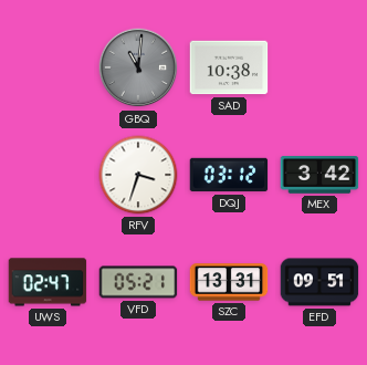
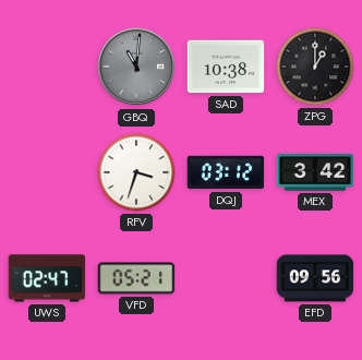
ZPG: none -> 1:00
SZC: 13:31 -> none
EFD: 09:51 -> 09:56
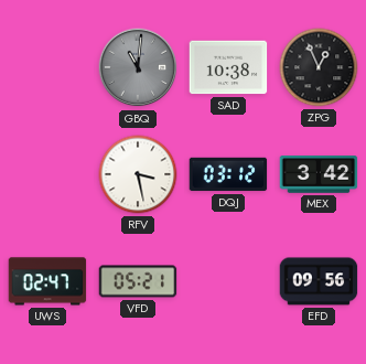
ZPG: 1:00 -> 12:56
RFV: 3:33 -> 3:28
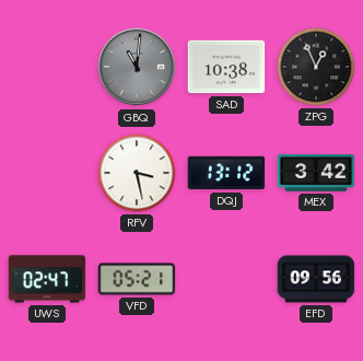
DQJ: 03:12 -> 13:12
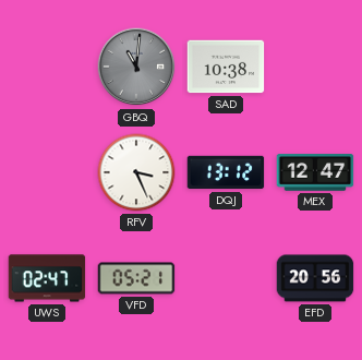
ZPG: 12:56 -> none
RFV: 3:28 -> 3:26
MEX: 3:42 -> 12:47
EFD: 09:56 -> 20:56
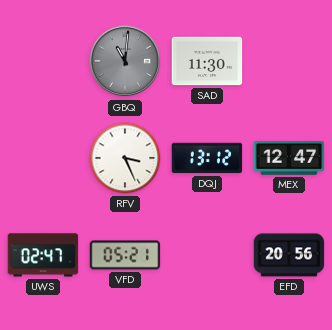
SAD: 10:38 -> 11:30
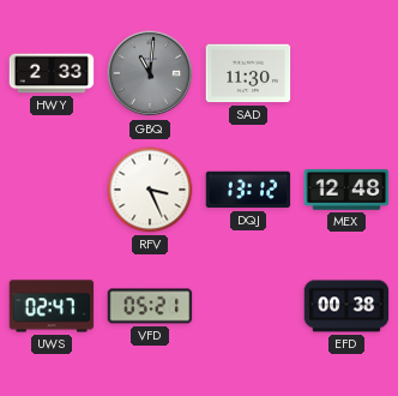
HWY: none -> 2:33
MEX: 12:47 -> 12:48
EFD: 20:56 -> 00:38
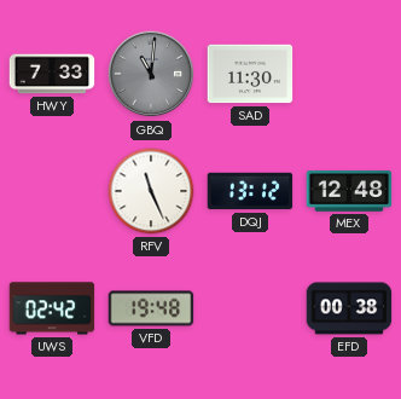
HWY: 2:33 -> 7:33
RFV: 3:26 -> 11:26
UWS: 02:47 -> 02:42
VFD: 05:21 -> 19:48
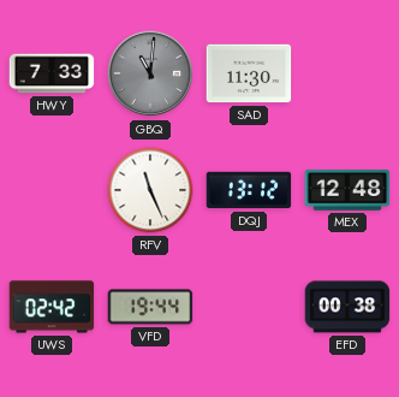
VFD: 19:48 -> 19:44
